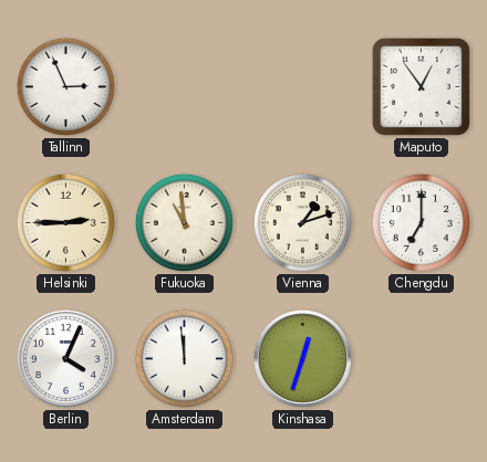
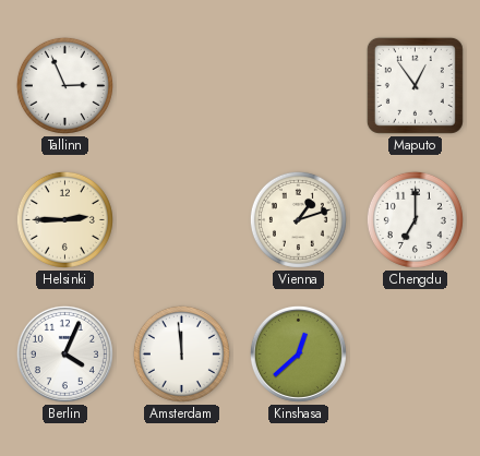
Fukuoka: 10:59 -> none
Kinshasa: 12:33 -> 12:38
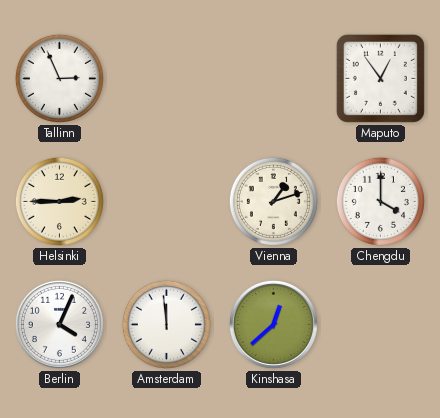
Chengdu: 7:00 -> 4:00
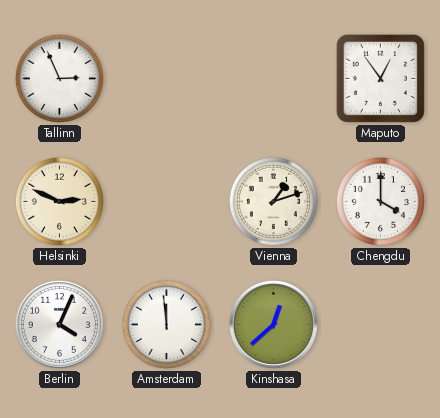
Helsinki: 2:45 -> 2:49
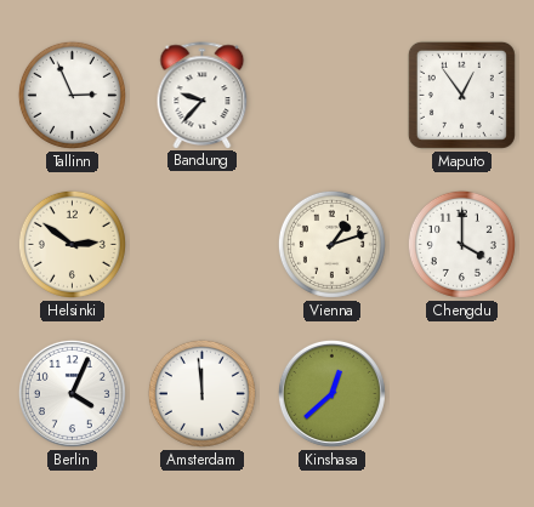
Bandung: none -> 9:37
Helsinki: 2:49 -> 2:51
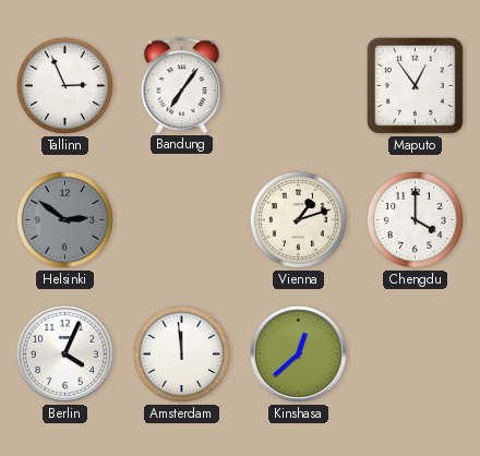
Bandung: 9:37 -> 7:06
Helsinki dial: cream -> grey
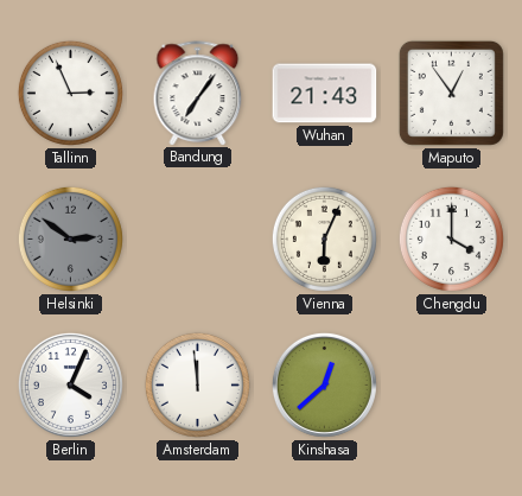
Wuhan: none -> 21:43
Vienna: 1:12 -> 6:04
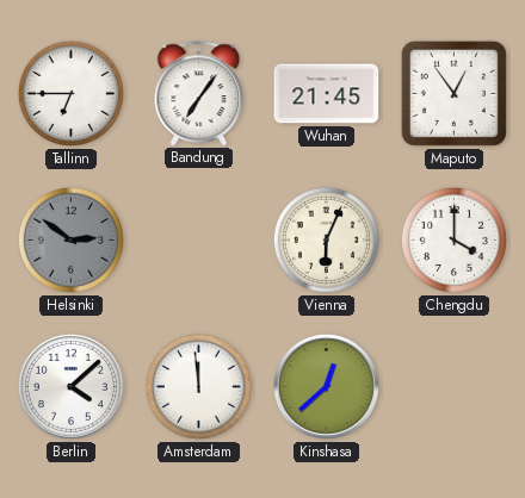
Tallinn: 2:56 -> 6:45
Wuhan: 21:43 -> 21:45
Berlin: 4:04 -> 4:08
